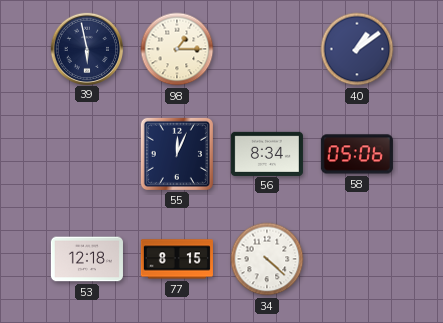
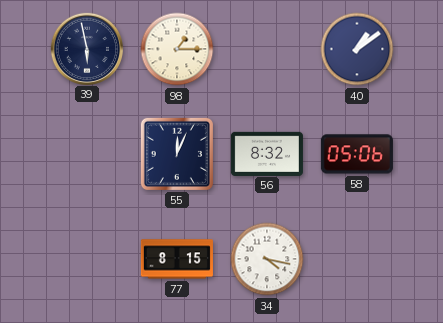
56: 8:34 -> 8:32
53: 12:18 -> none
34: 4:22 -> 4:17
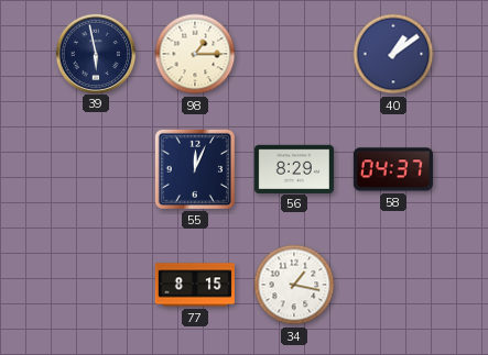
56: 8:32 -> 8:29
58: 05:06 -> 04:37
34: 4:17 -> 1:17
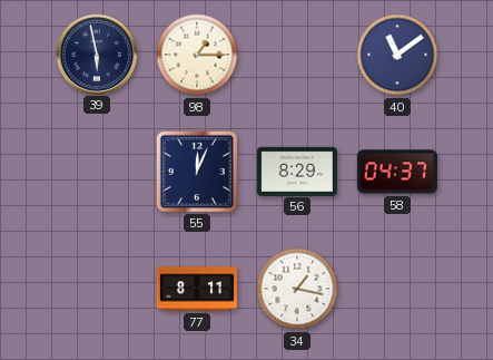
40: 1:09 -> 11:09
77: 8:15 -> 8:11
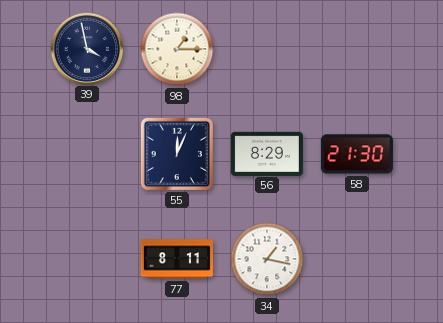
39: 5:58 -> 3:58
40: 11:09 -> none
58: 04:37 -> 21:30
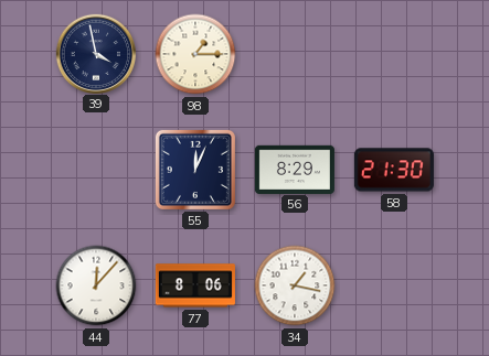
44: none -> 12:07
77: 8:11 -> 8:06
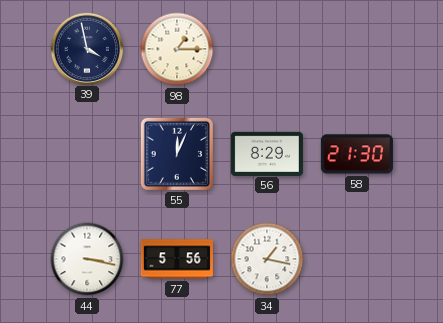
44: 12:07 -> 3:17
77: 8:06 -> 5:56
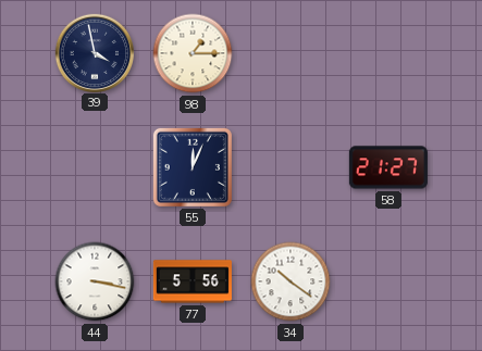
56: 8:29 -> none
58: 21:30 -> 21:27
34: 1:17 -> 10:21
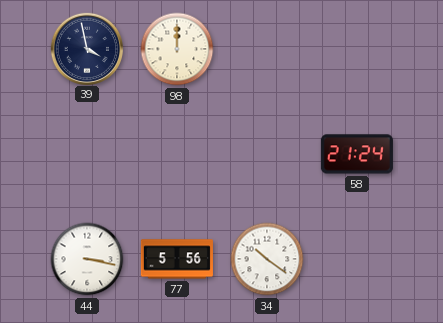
98: 1:15 -> 12:00
55: 12:04 -> none
58: 21:27 -> 21:24
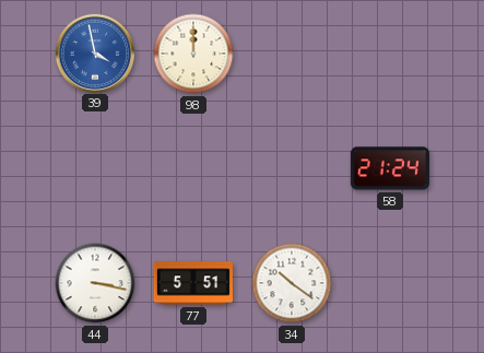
39 dial: navy -> blue
77: 5:56 -> 5:51
